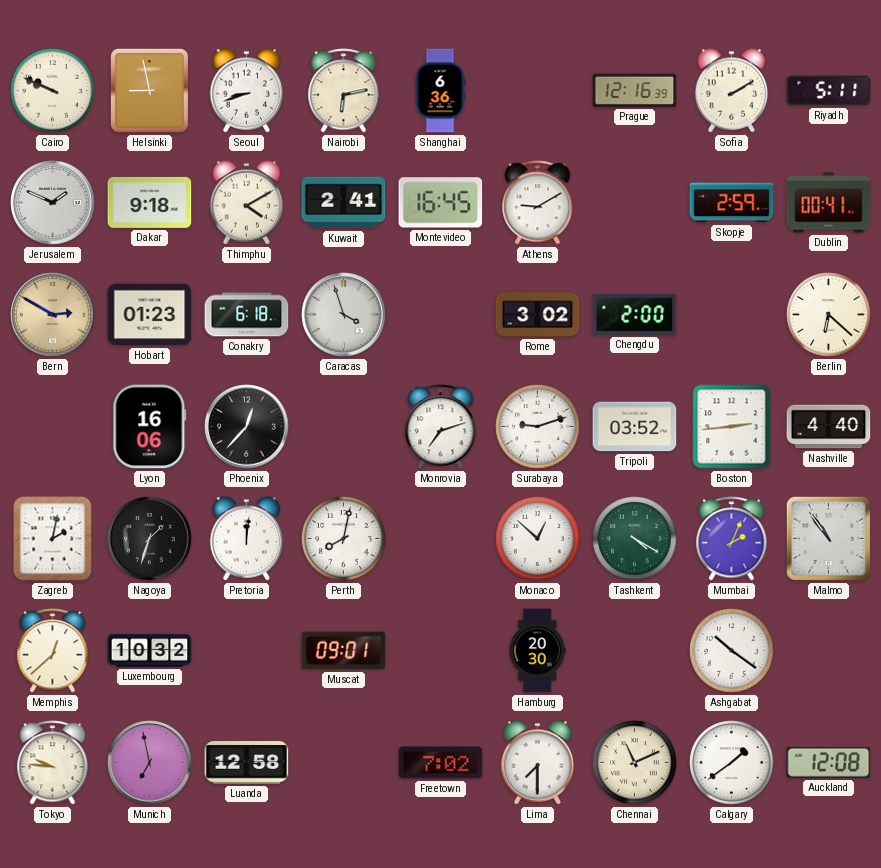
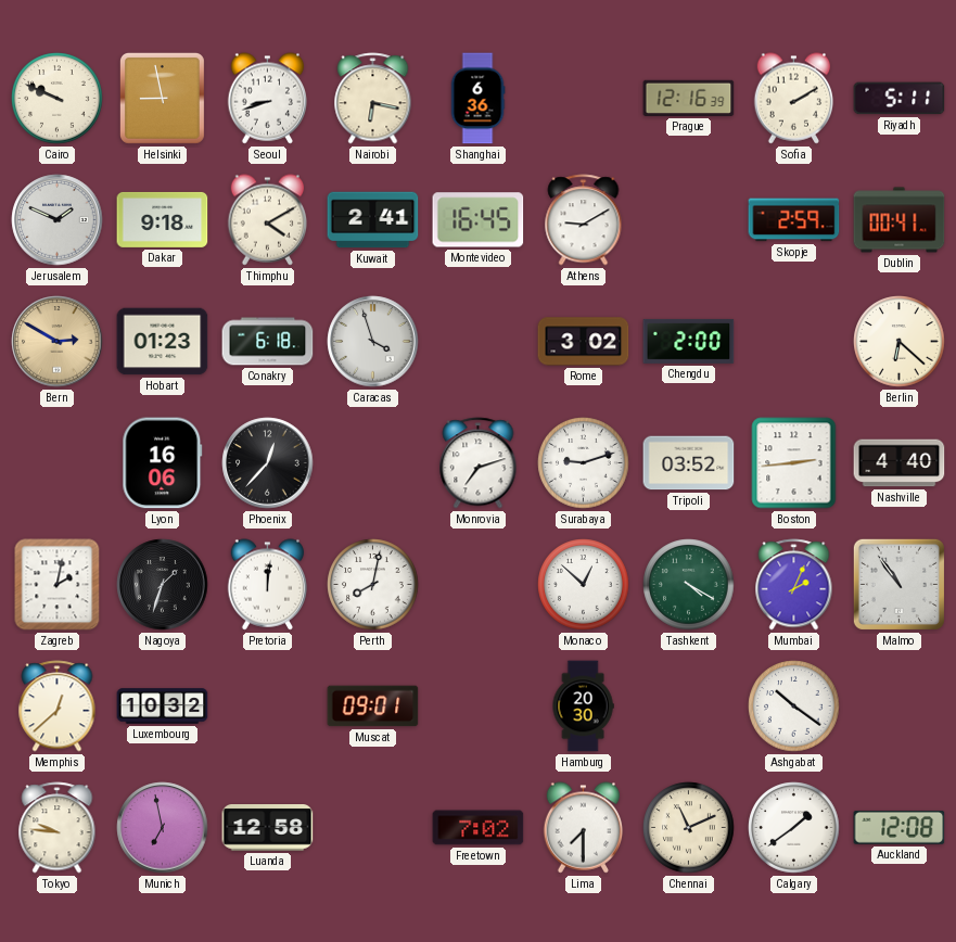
Nairobi: 6:13 -> 6:17
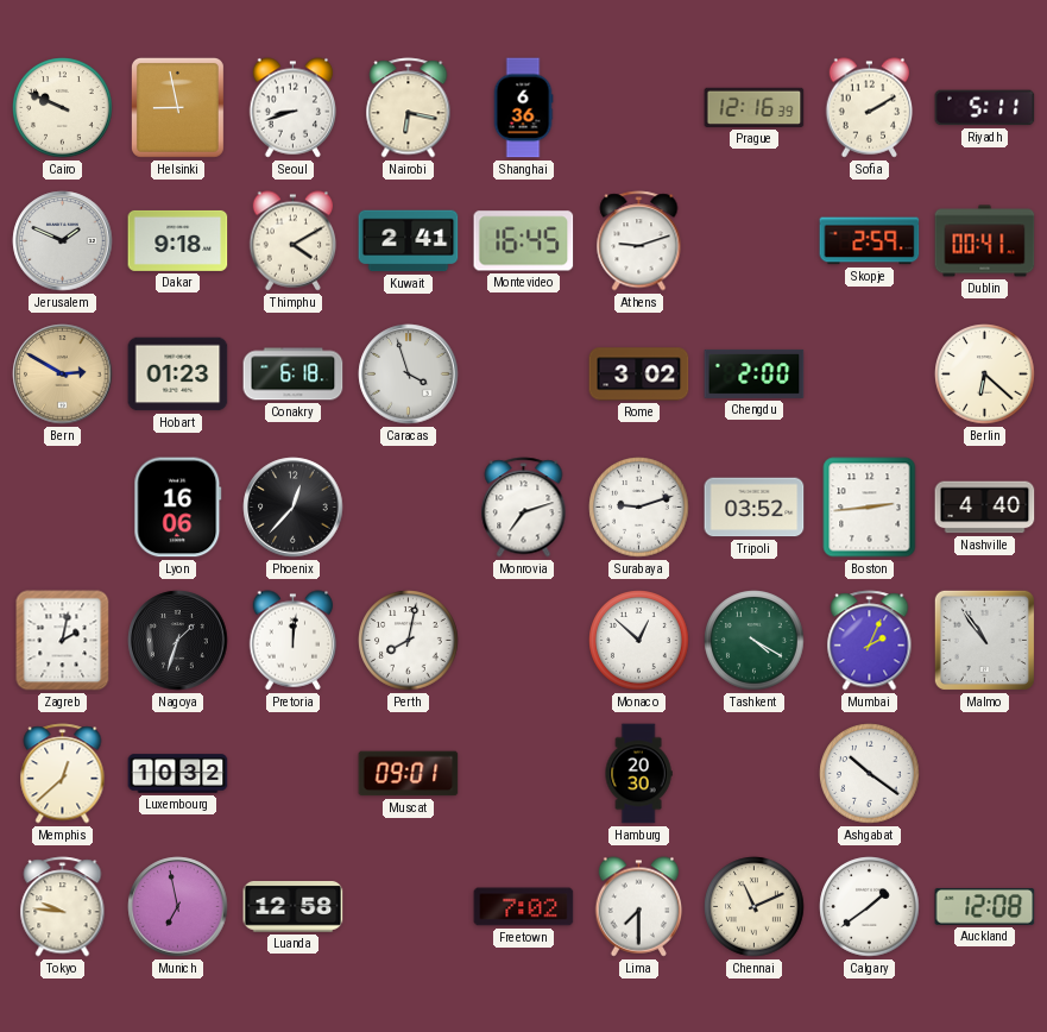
Athens: 9:10 -> 9:12
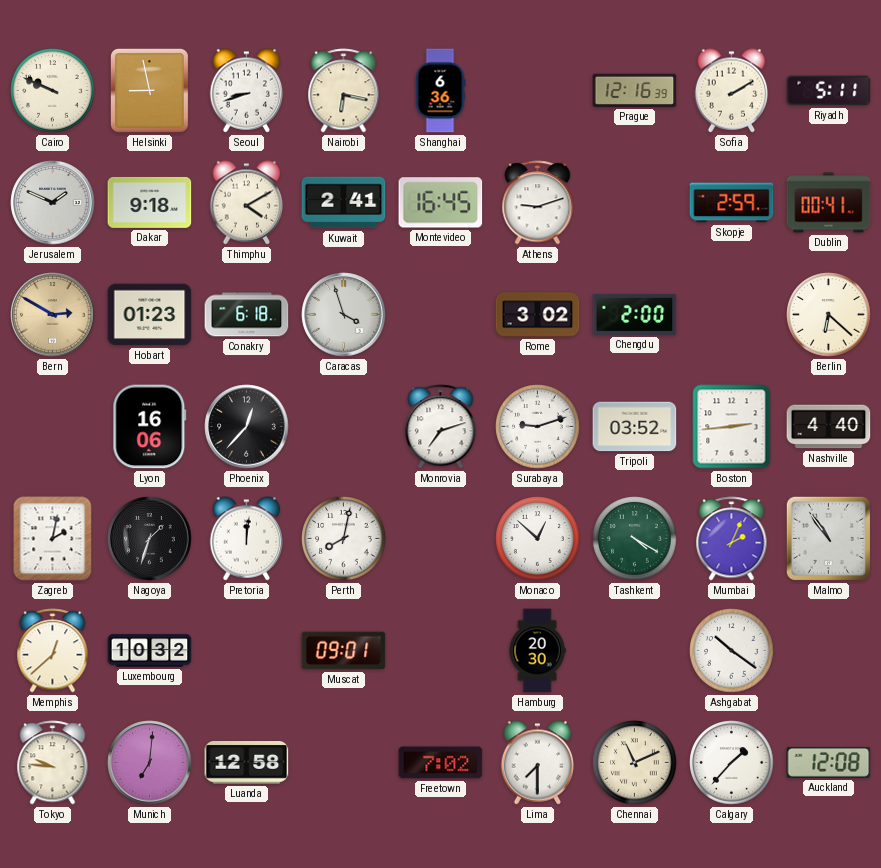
Munich: 6:58 -> 7:01
Calgary: 1:39 -> 1:37
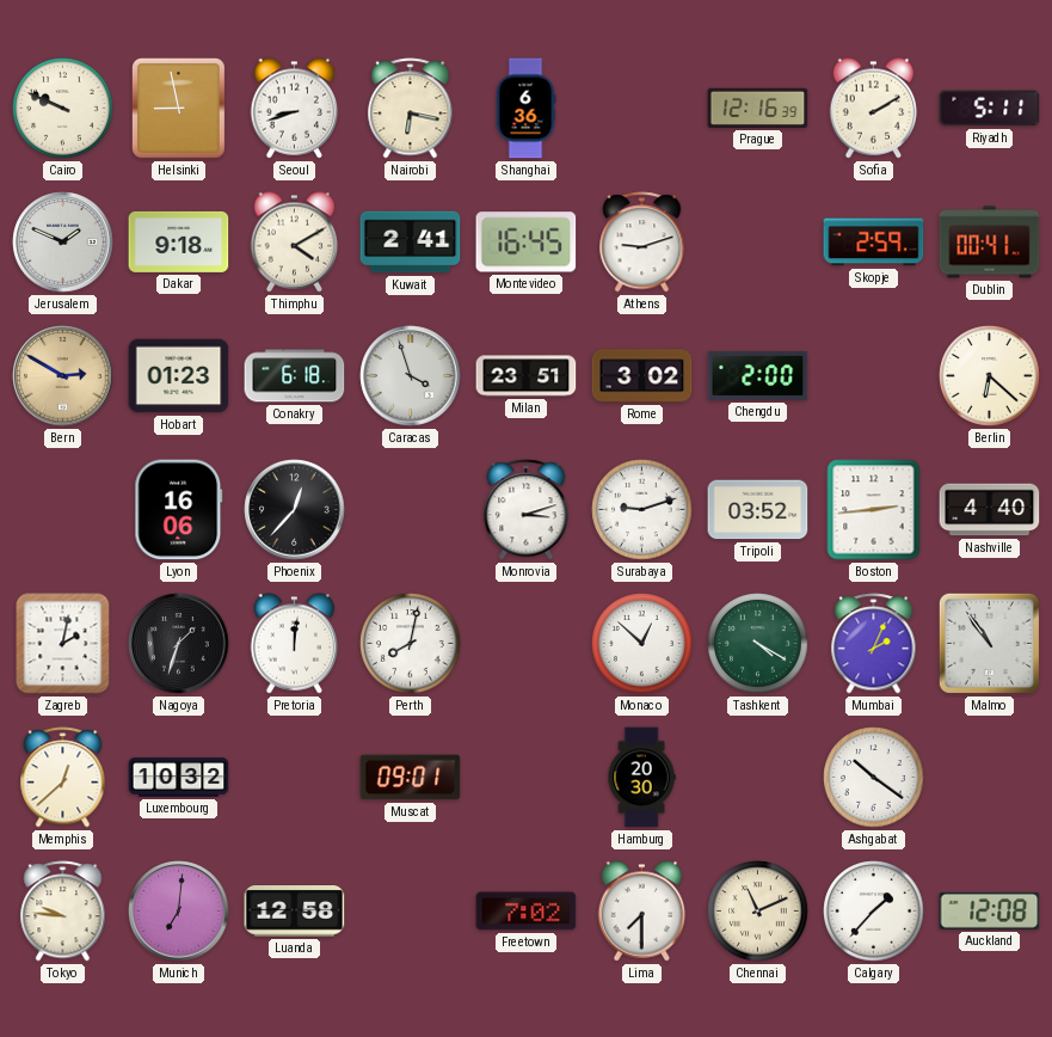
Milan: none -> 23:51
Monrovia: 7:12 -> 3:12
